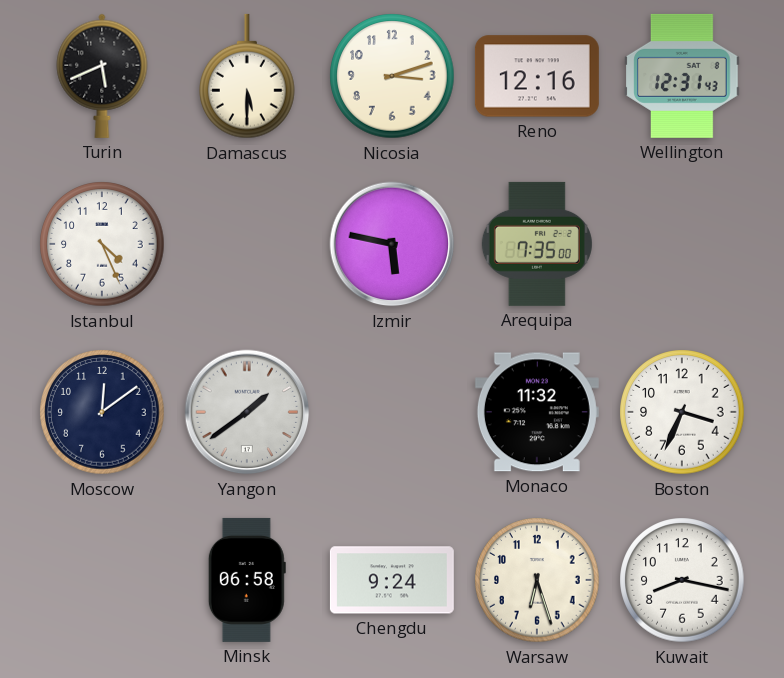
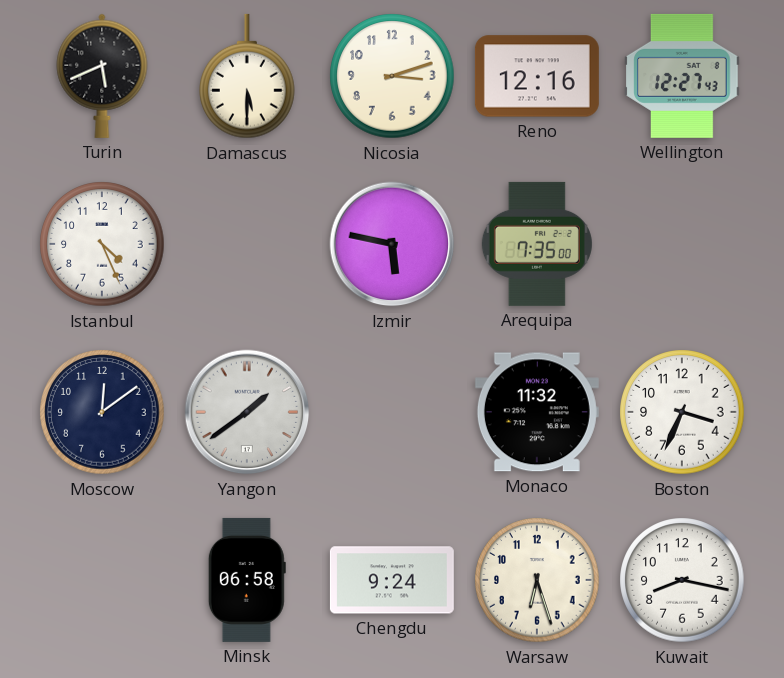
Wellington: 12:31 -> 12:27
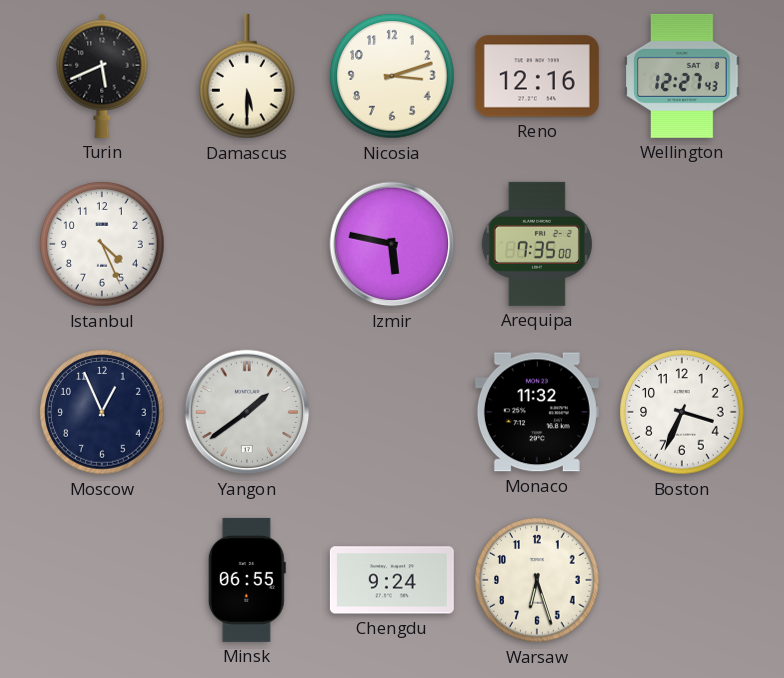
Moscow: 12:09 -> 12:56
Minsk: 06:58 -> 06:55
Kuwait: 8:17 -> none
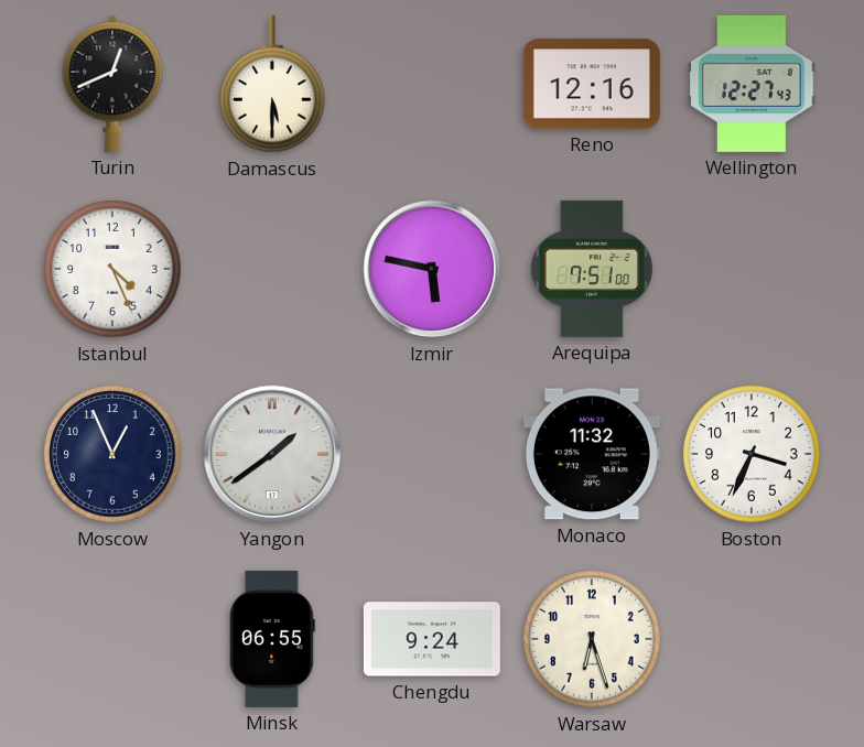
Turin: 5:41 -> 12:41
Nicosia: 3:12 -> none
Arequipa: 7:35 -> 7:51
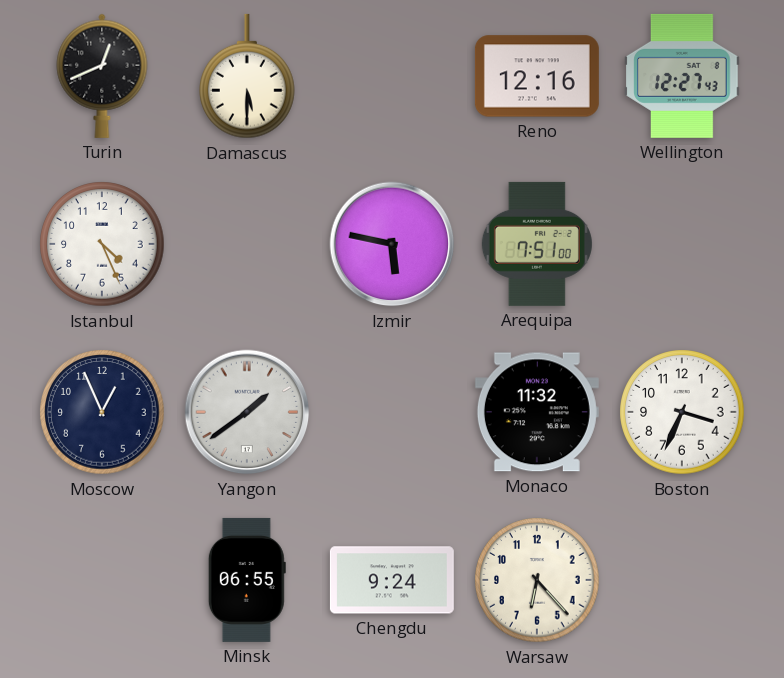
Warsaw: 6:27 -> 6:23
